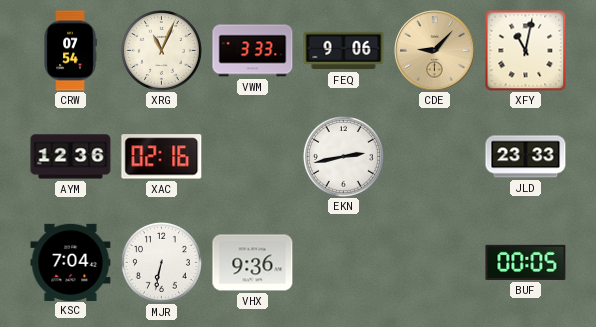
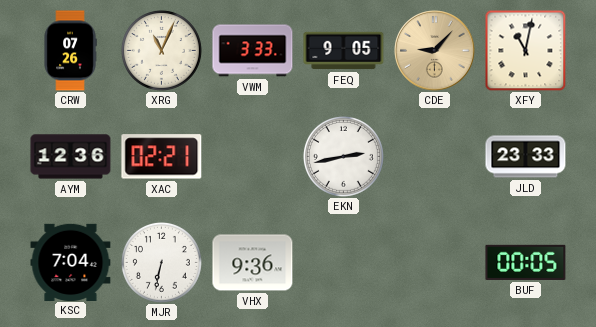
CRW: 07:54 -> 07:26
FEQ: 9:06 -> 9:05
XAC: 02:16 -> 02:21
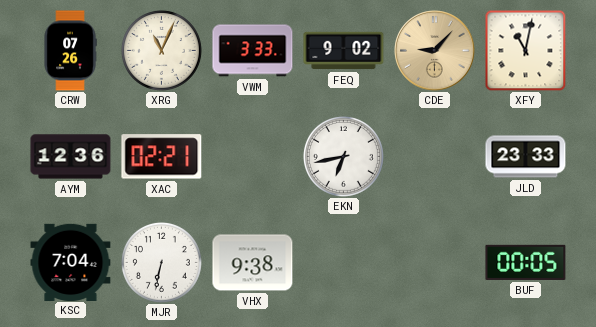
FEQ: 9:05 -> 9:02
EKN: 2:43 -> 6:43
VHX: 9:36 -> 9:38
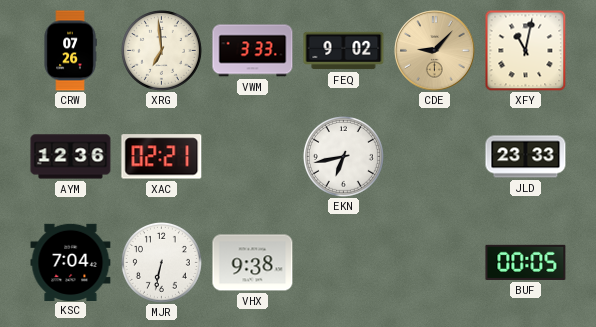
XRG: 11:04 -> 6:59
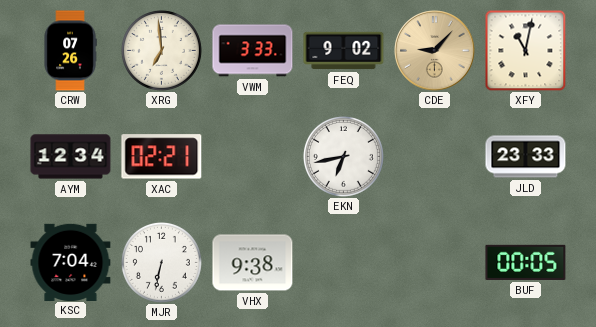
AYM: 12:36 -> 12:34
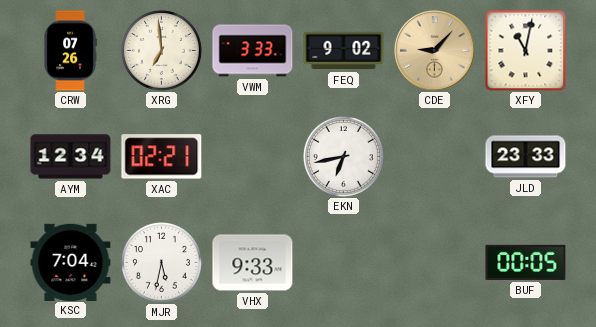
MJR: 6:32 -> 5:32
VHX: 9:38 -> 9:33
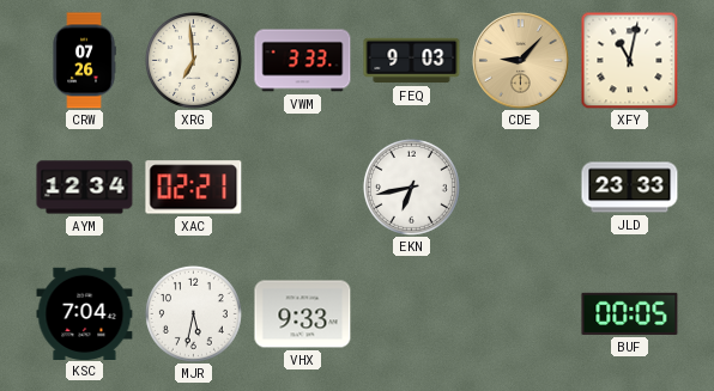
FEQ: 9:02 -> 9:03
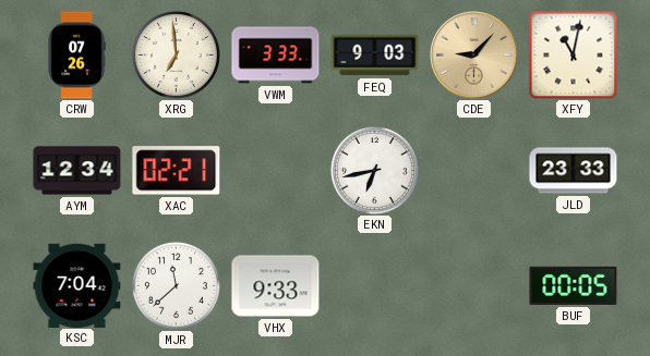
MJR: 5:32 -> 11:38
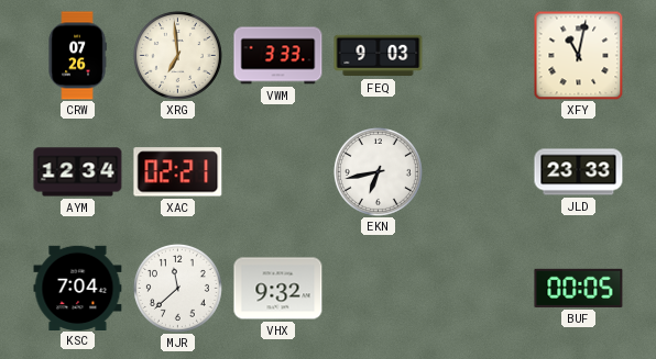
CDE: 9:07 -> none
VHX: 9:33 -> 9:32
